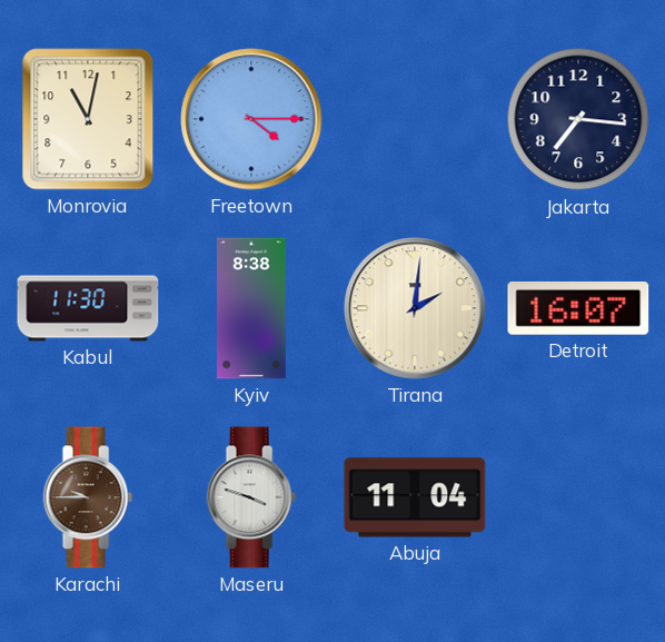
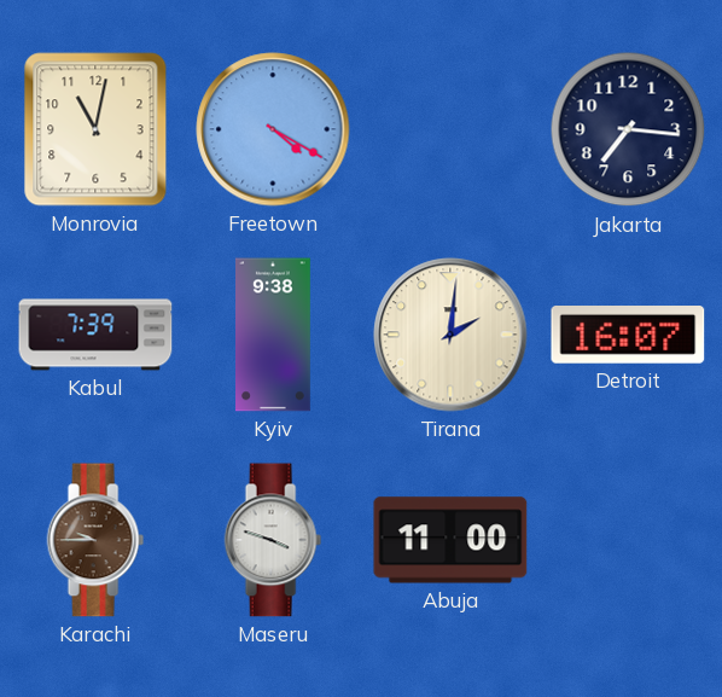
Freetown: 4:15 -> 4:20
Kabul: 11:30 -> 7:39
Kyiv: 8:38 -> 9:38
Abuja: 11:04 -> 11:00
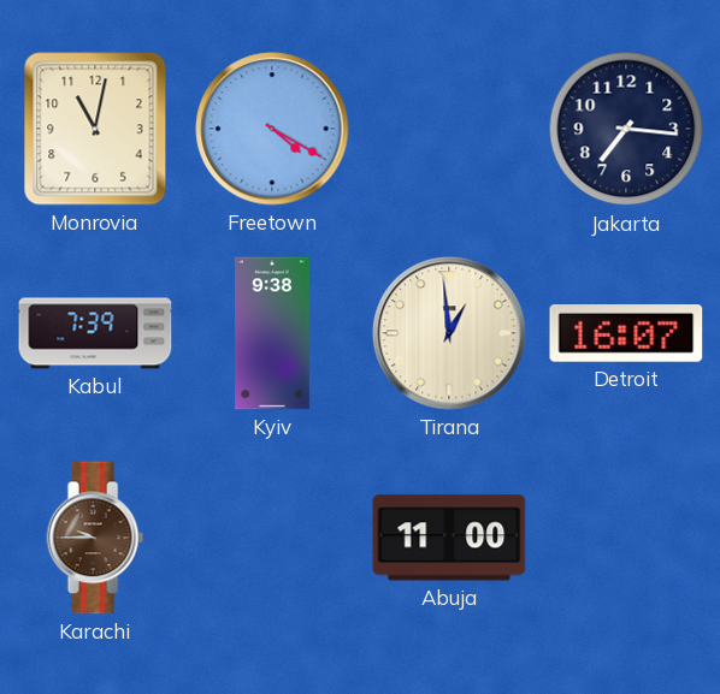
Tirana: 2:01 -> 12:59
Maseru: 3:48 -> none
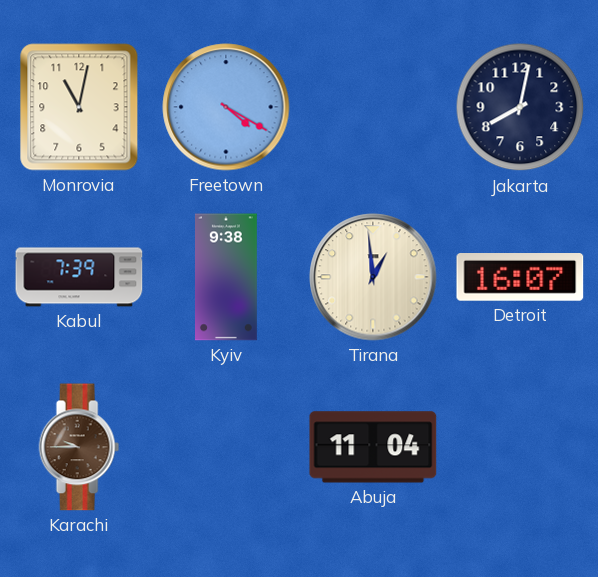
Jakarta: 7:16 -> 8:02
Abuja: 11:00 -> 11:04
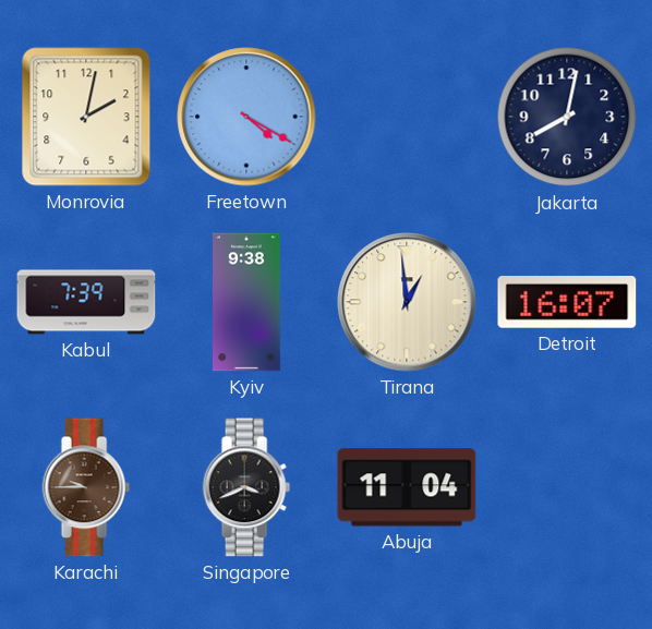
Monrovia: 11:02 -> 2:02
Singapore: none -> 3:41
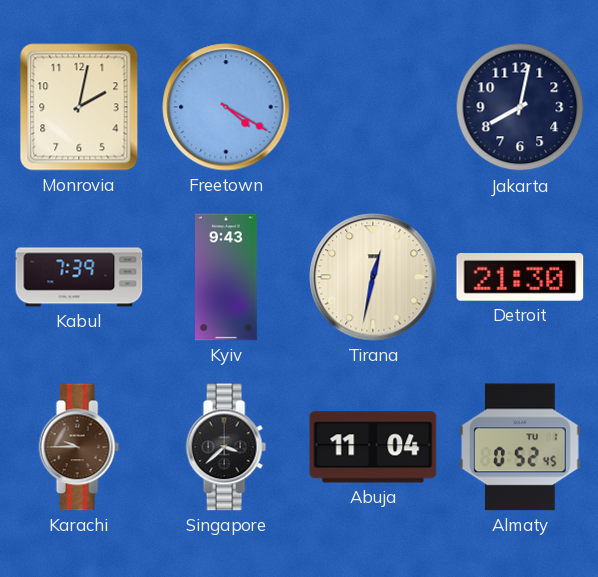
Kyiv: 9:38 -> 9:43
Tirana: 12:59 -> 12:32
Detroit: 16:07 -> 21:30
Singapore: 3:41 -> 3:38
Almaty: none -> 0:52
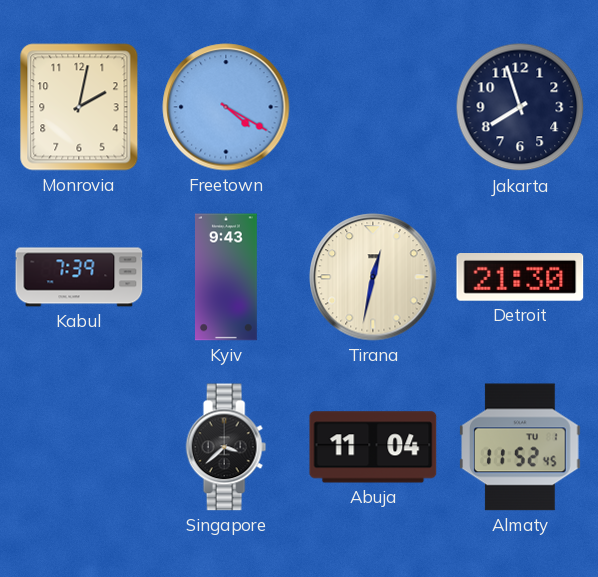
Jakarta: 8:02 -> 7:57
Karachi: 9:45 -> none
Almaty: 0:52 -> 11:52
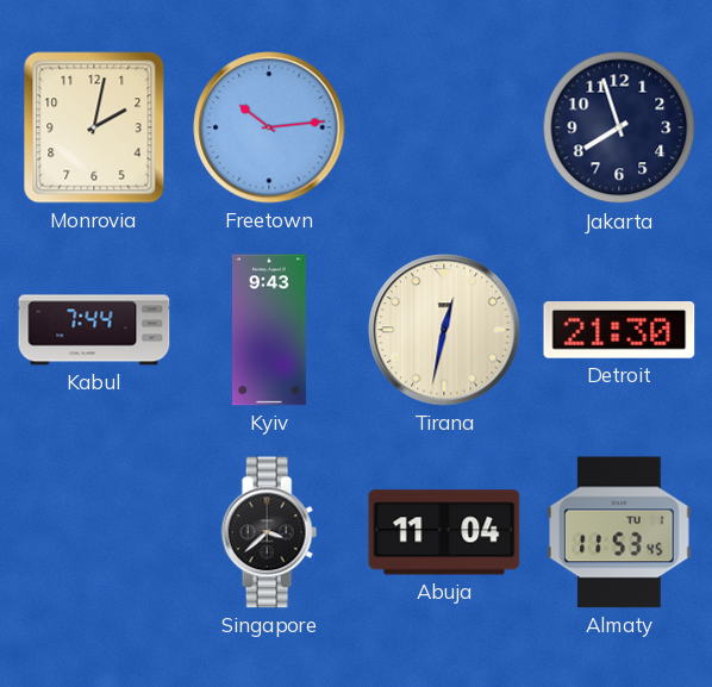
Freetown: 4:20 -> 10:14
Kabul: 7:39 -> 7:44
Almaty: 11:52 -> 11:53
